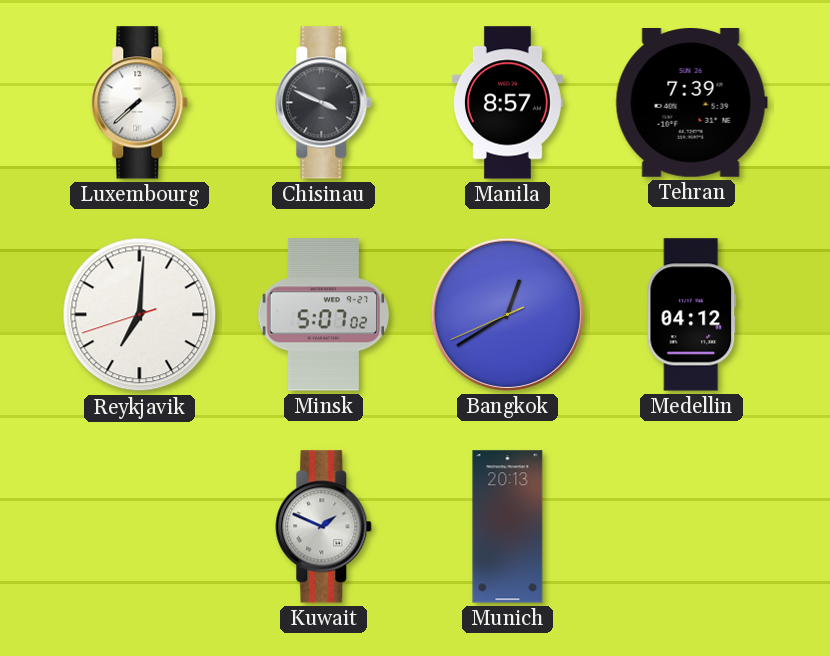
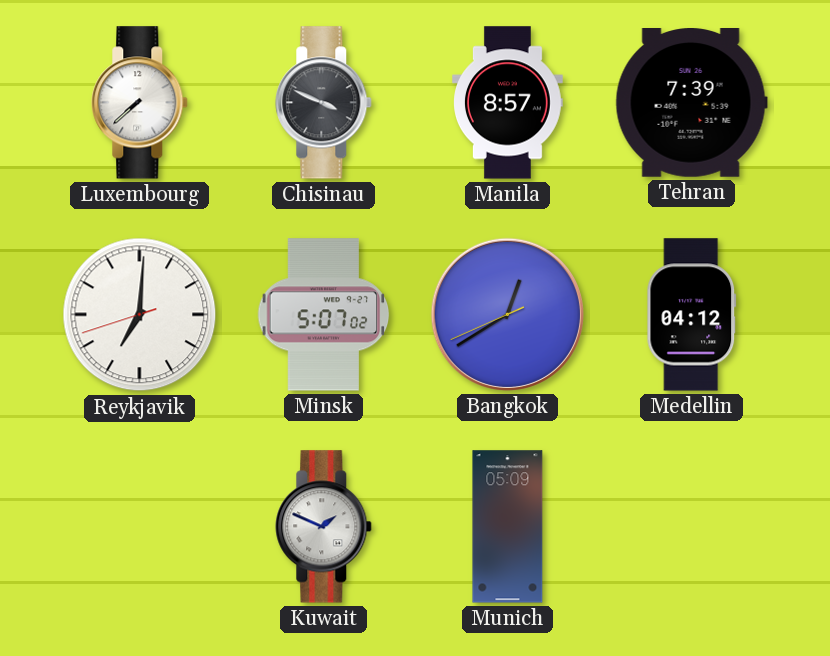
Munich: 20:13 -> 05:09
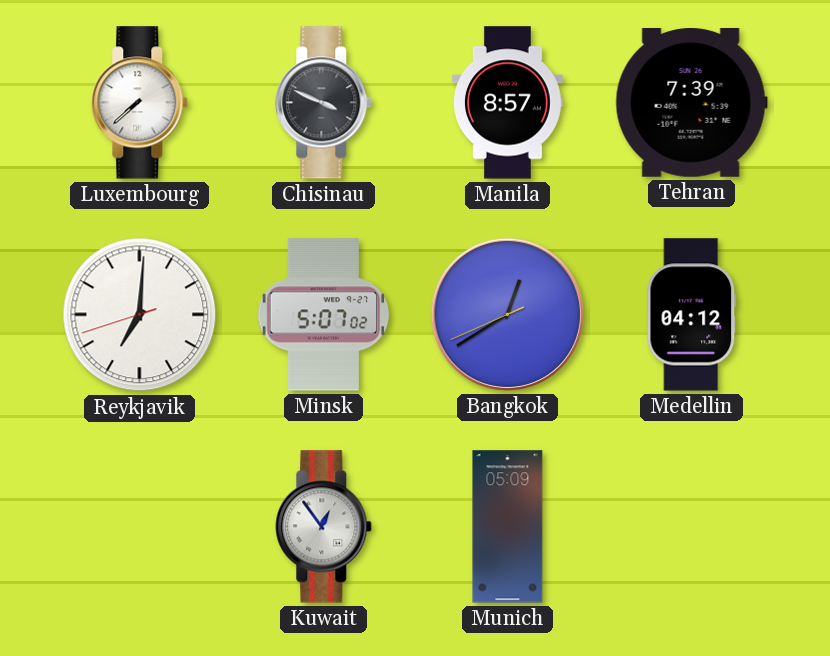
Kuwait: 1:49 -> 12:54
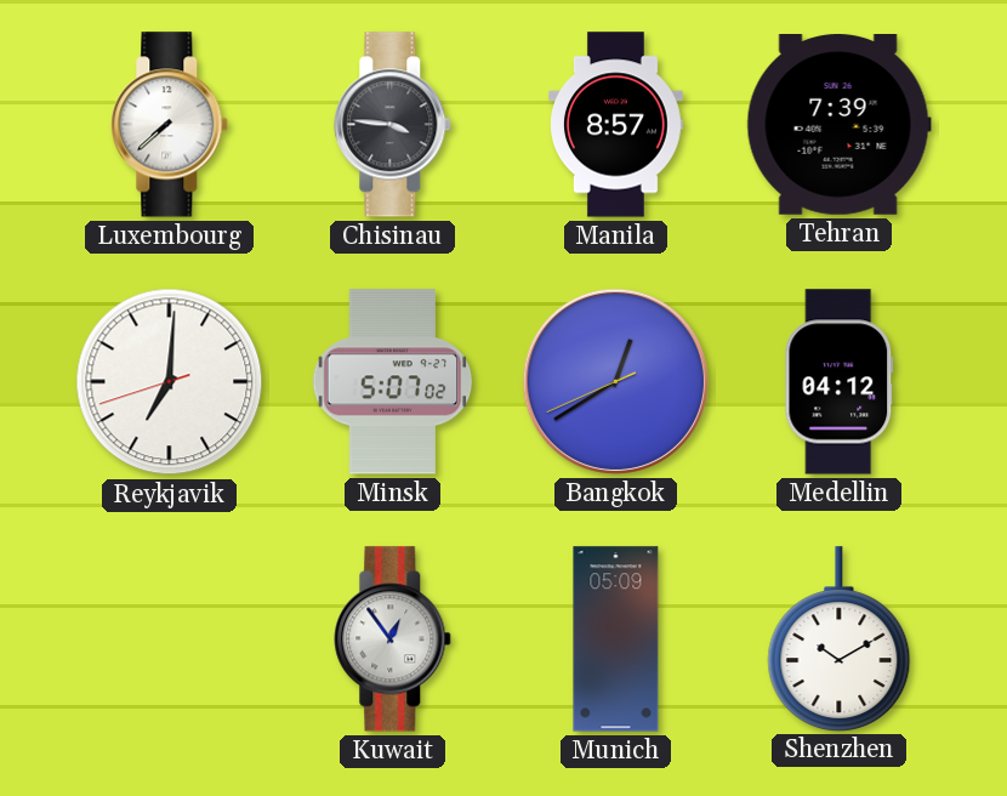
Chisinau: 3:49 -> 3:46
Shenzhen: none -> 10:10
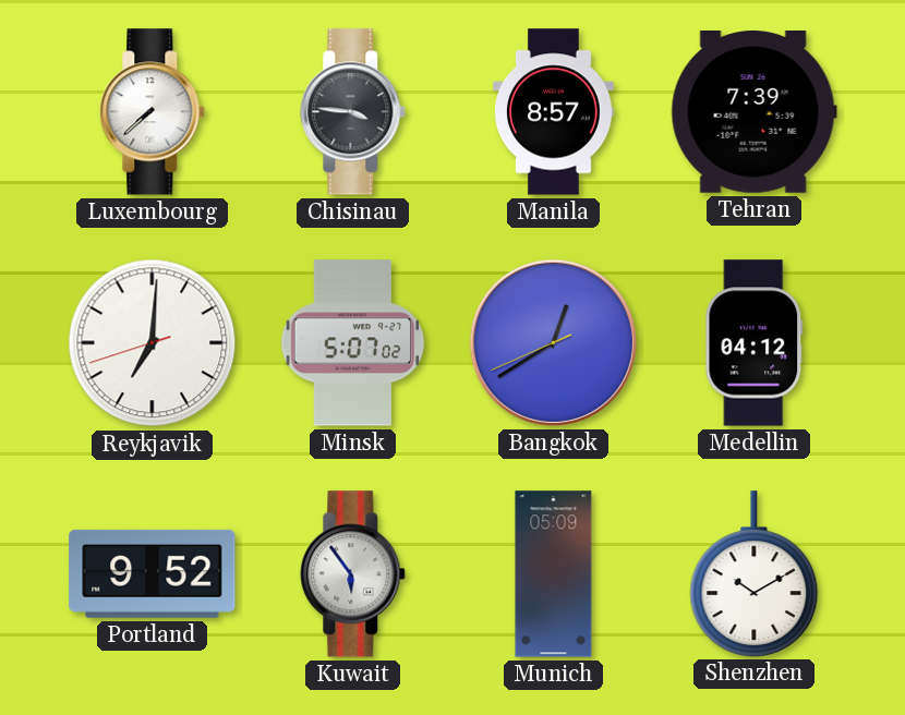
Portland: none -> 9:52
Kuwait: 12:54 -> 5:54
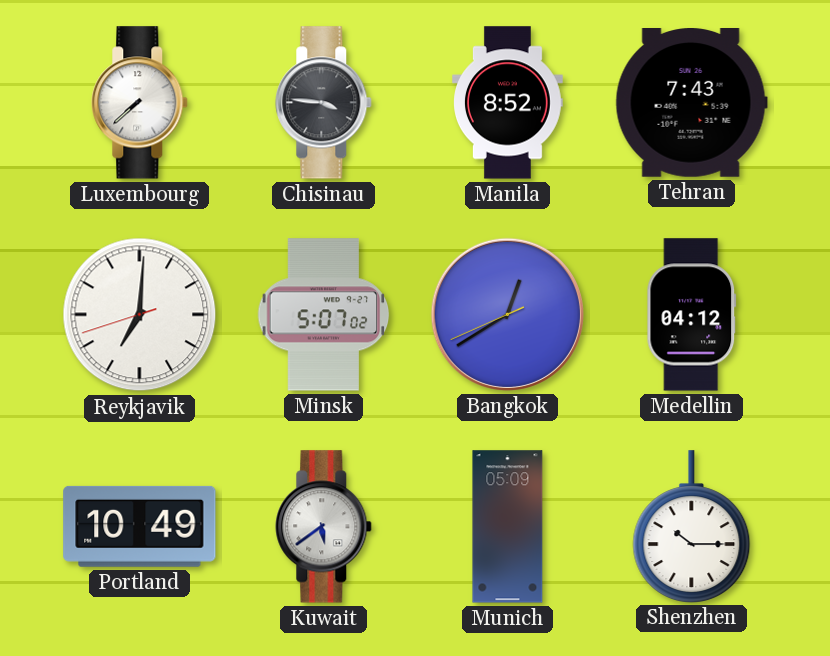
Manila: 8:57 -> 8:52
Tehran: 7:39 -> 7:43
Portland: 9:52 -> 10:49
Kuwait: 5:54 -> 5:39
Shenzhen: 10:10 -> 10:15
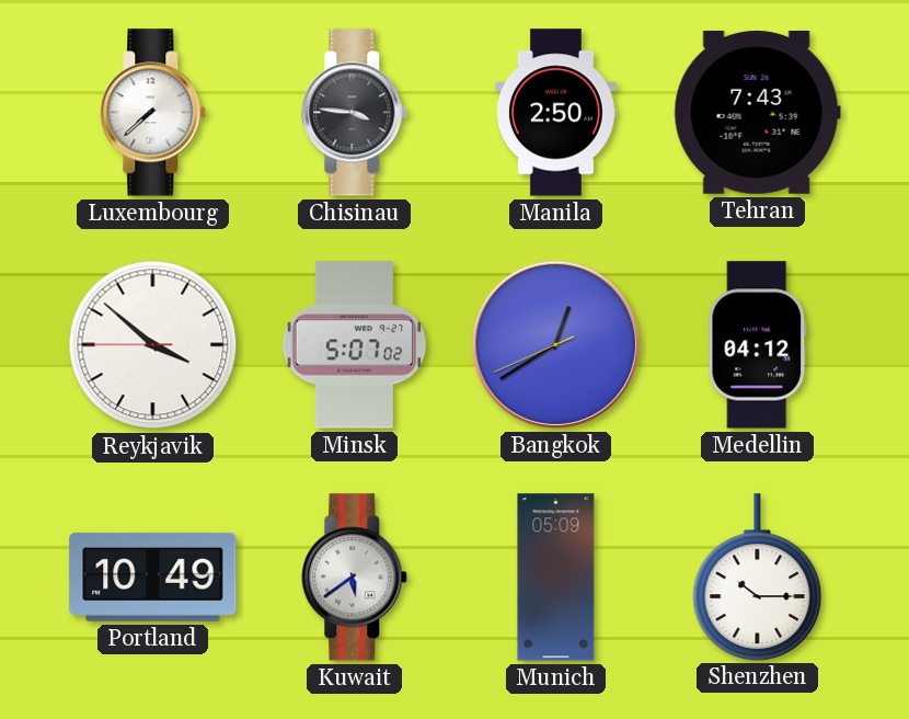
Manila: 8:52 -> 2:50
Reykjavik: 7:00 -> 3:51
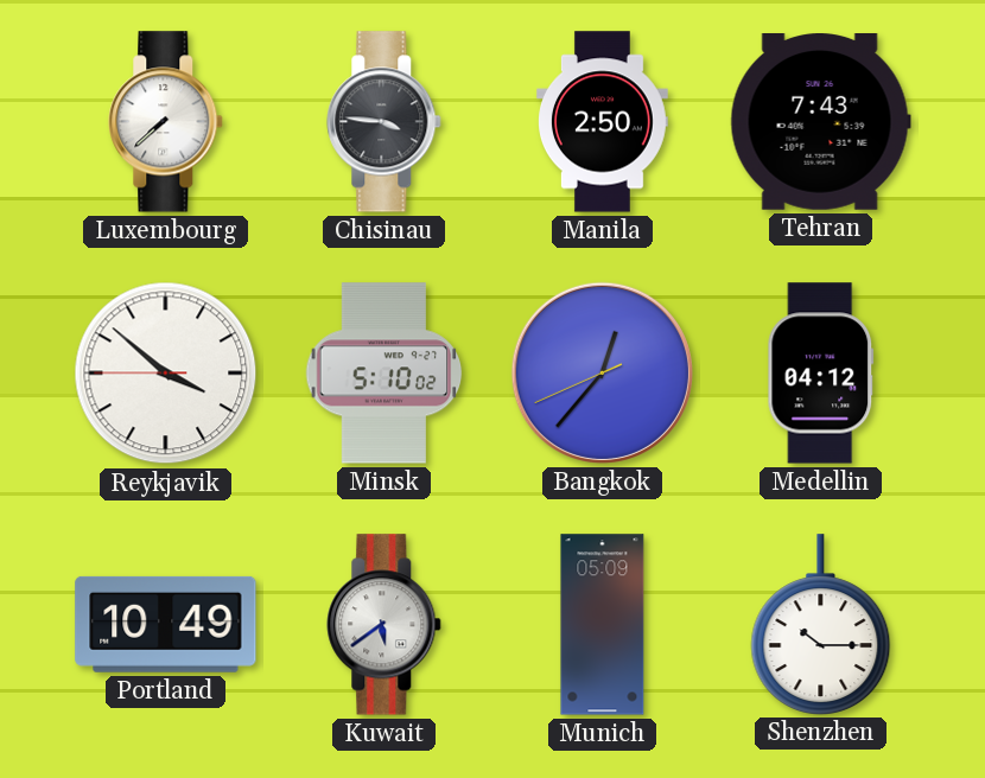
Minsk: 5:07 -> 5:10
Bangkok: 12:39 -> 12:36
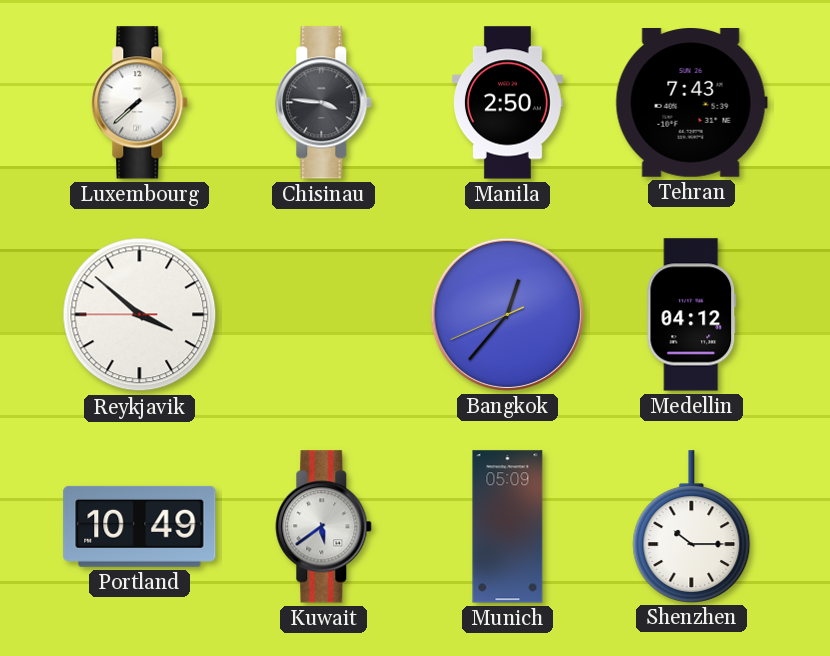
Minsk: 5:10 -> none
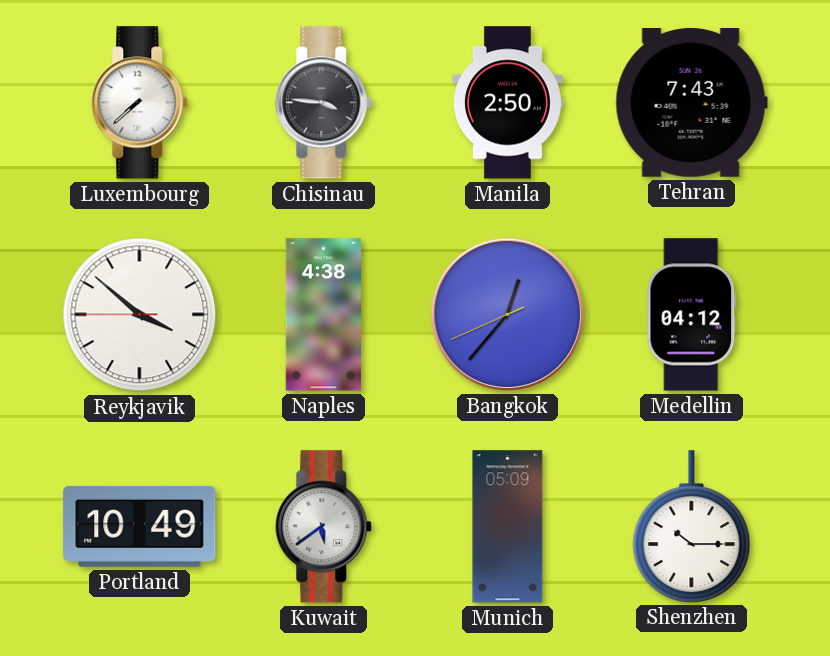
Naples: none -> 4:38
